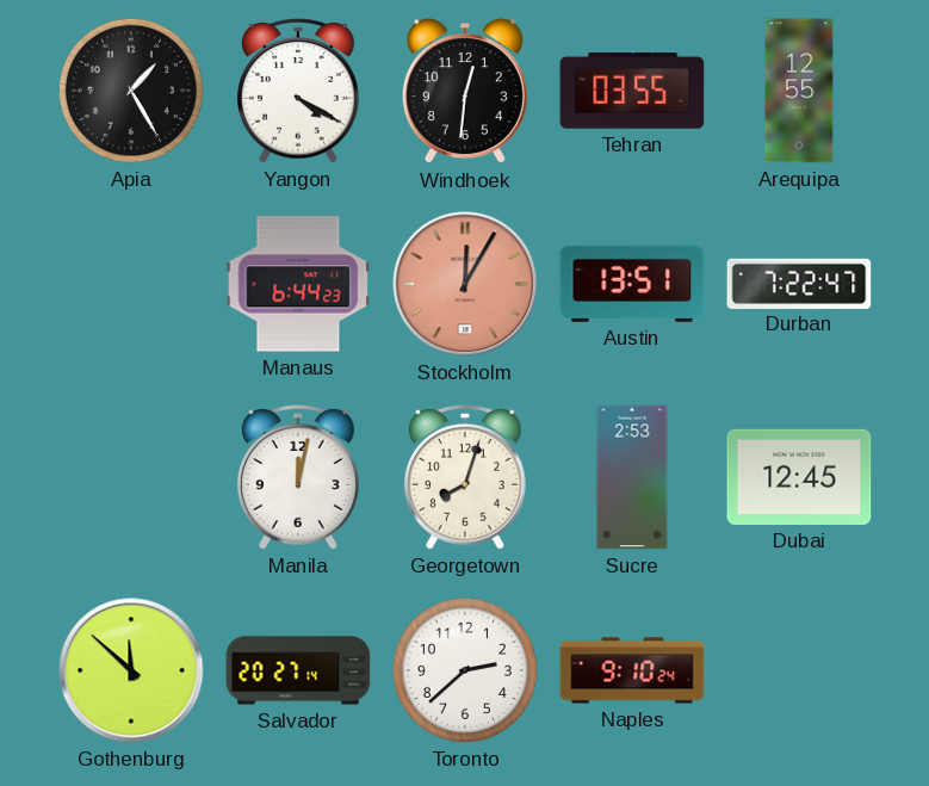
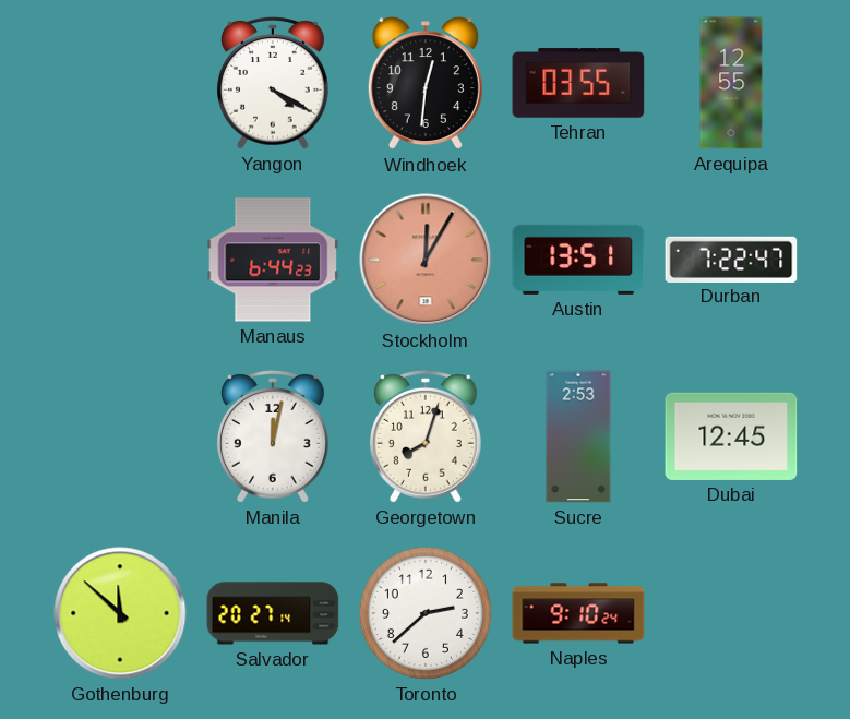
Apia: 1:25 -> none
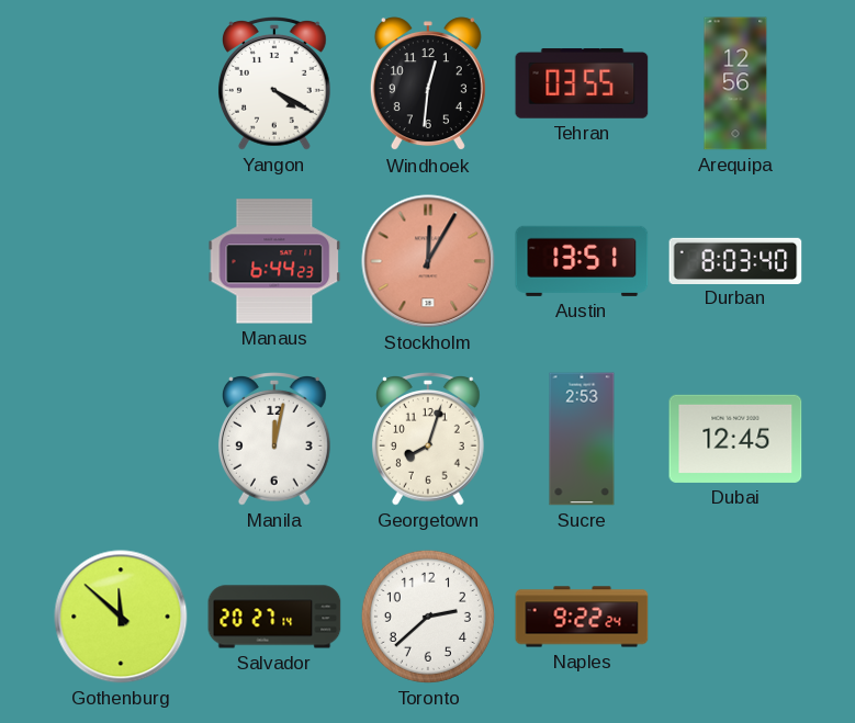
Arequipa: 12:55 -> 12:56
Durban: 7:22 -> 8:03
Naples: 9:10 -> 9:22
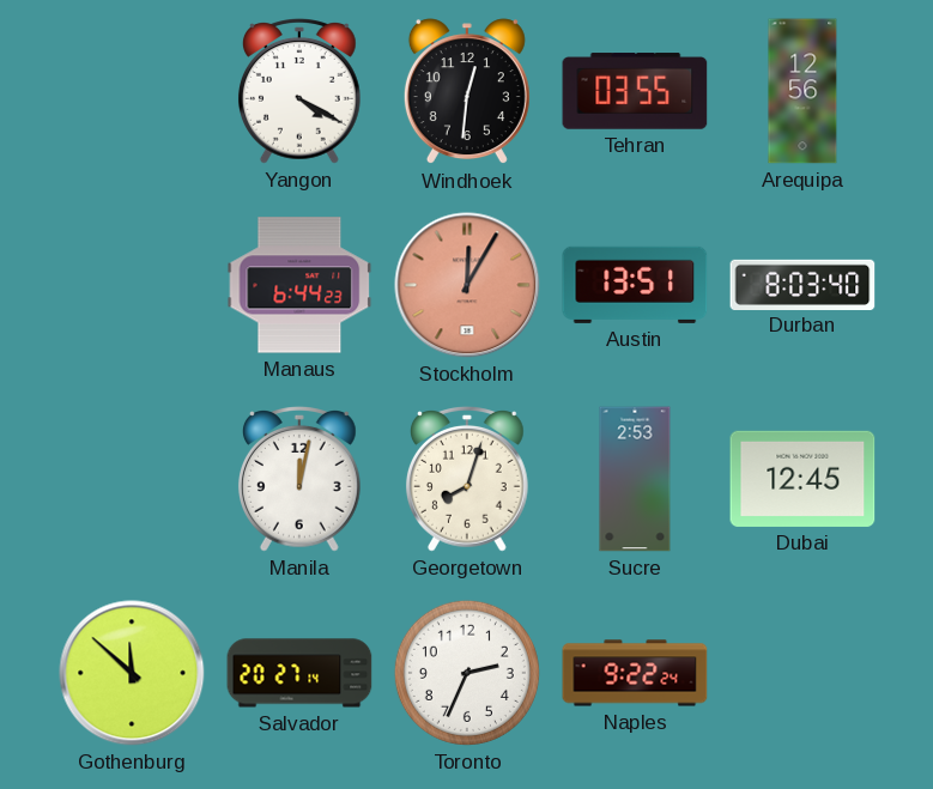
Toronto: 2:38 -> 2:34
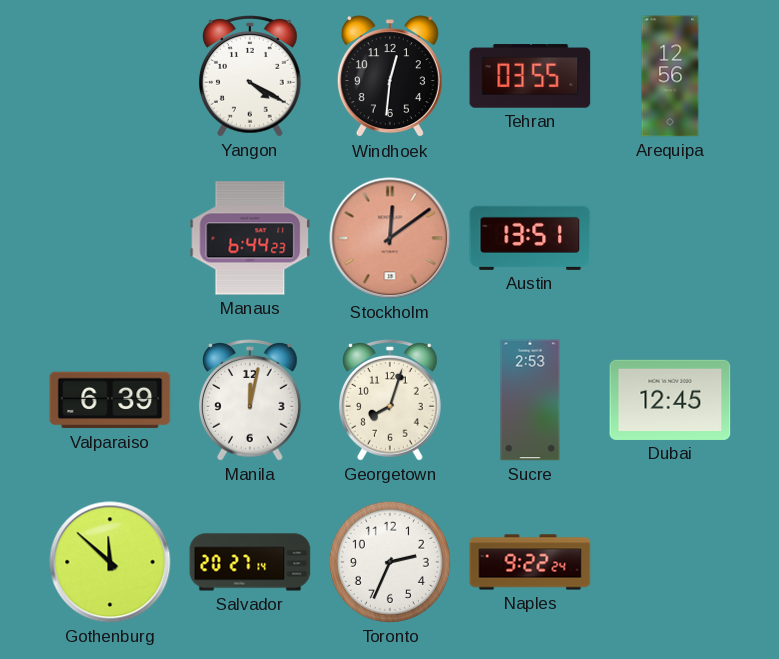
Stockholm: 12:05 -> 12:09
Durban: 8:03 -> none
Valparaiso: none -> 6:39
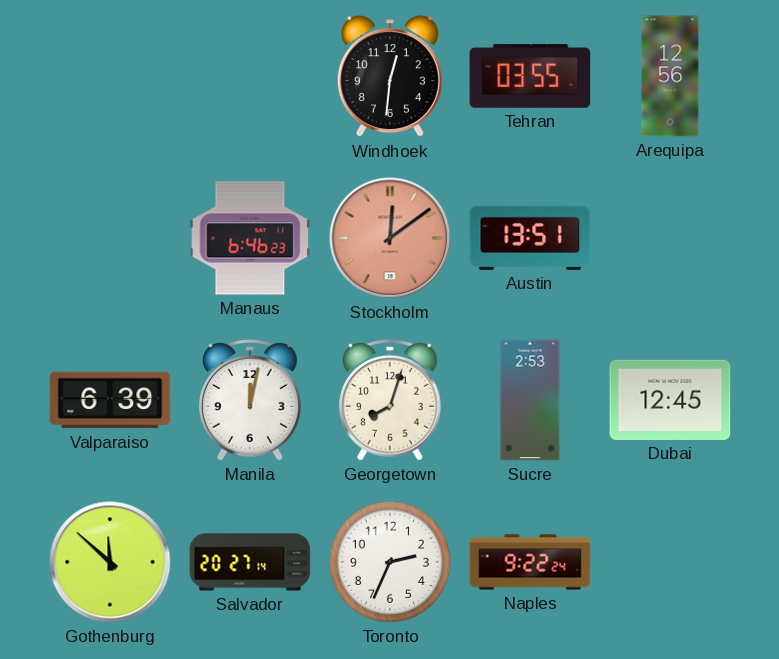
Yangon: 4:20 -> none
Manaus: 6:44 -> 6:46
